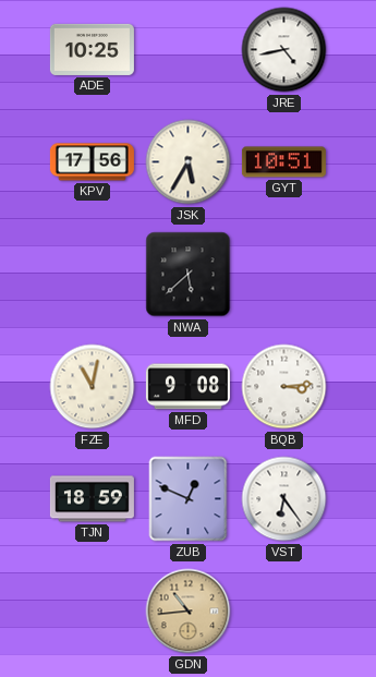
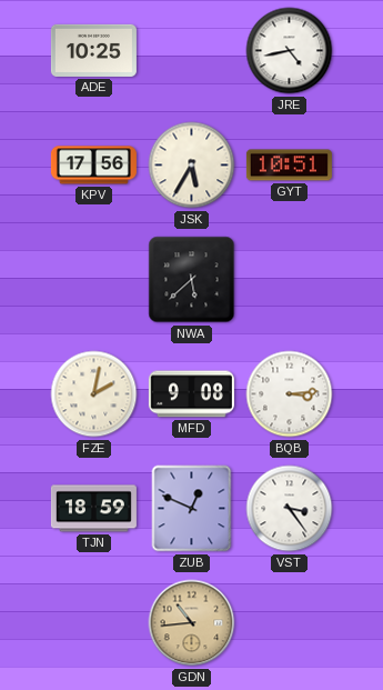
FZE: 11:02 -> 2:02
VST: 6:24 -> 3:24
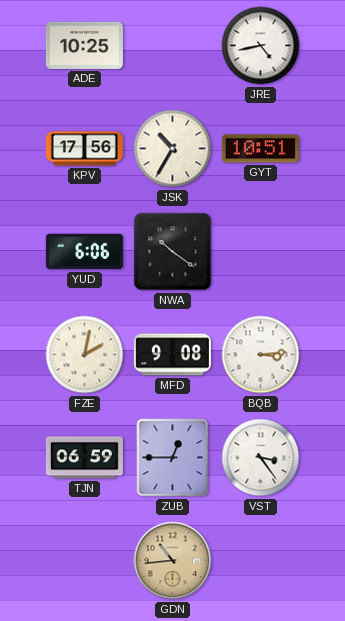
JSK: 5:35 -> 10:35
YUD: none -> 6:06
NWA: 5:38 -> 10:21
TJN: 18:59 -> 06:59
ZUB: 12:49 -> 12:45
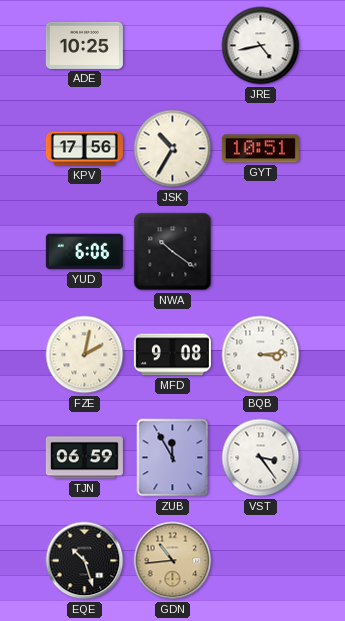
ZUB: 12:45 -> 11:55
EQE: none -> 10:27
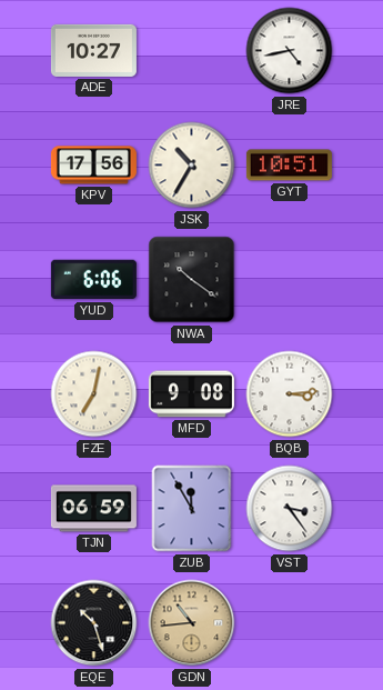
ADE: 10:25 -> 10:27
FZE: 2:02 -> 7:02
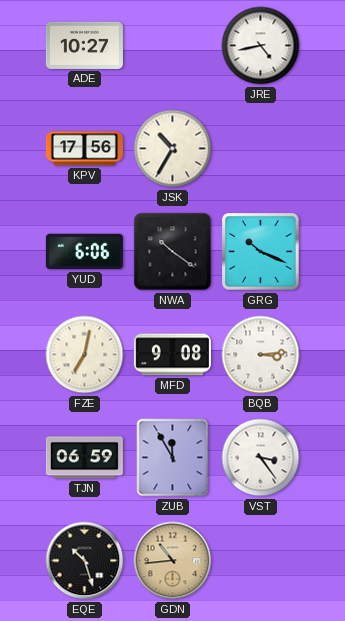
GYT: 10:51 -> none
GRG: none -> 10:19
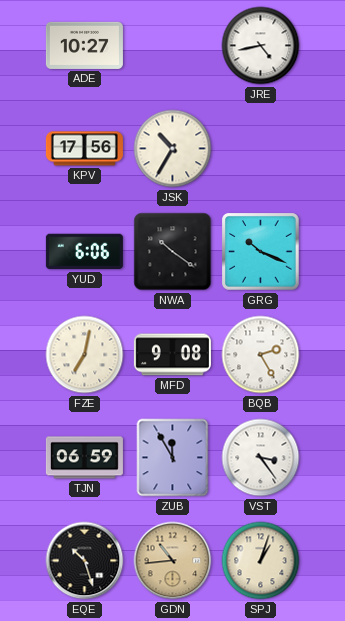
BQB: 3:14 -> 2:25
SPJ: none -> 1:03
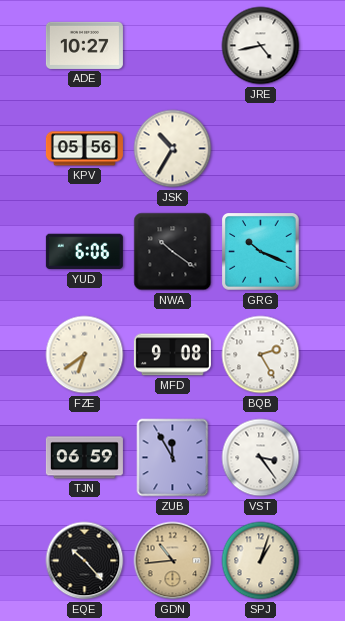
KPV: 17:56 -> 05:56
FZE: 7:02 -> 6:39
EQE: 10:27 -> 10:23
